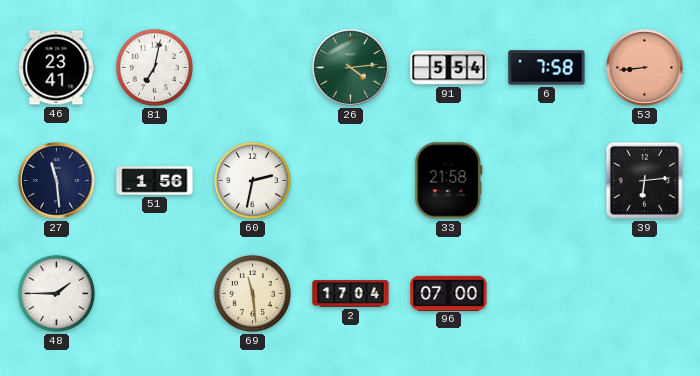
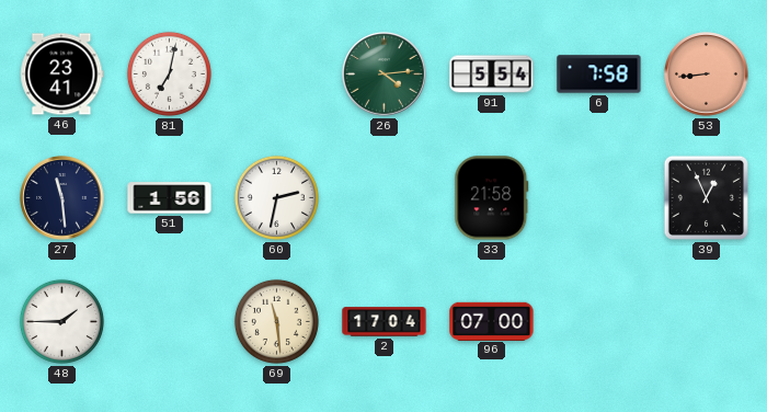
39: 6:14 -> 12:56
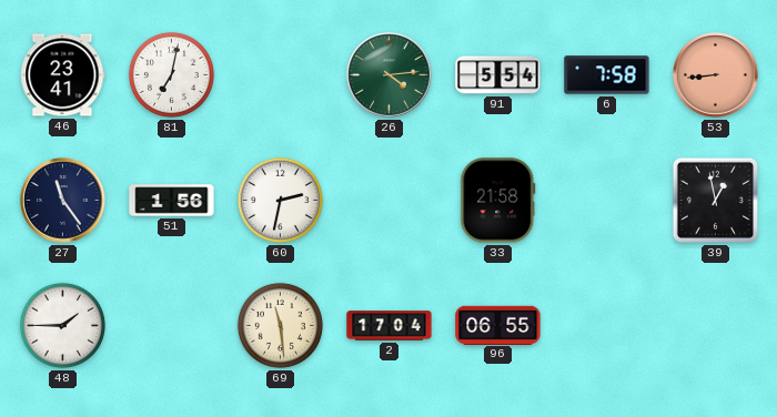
27: 11:29 -> 11:24
39: 12:56 -> 12:58
96: 07:00 -> 06:55
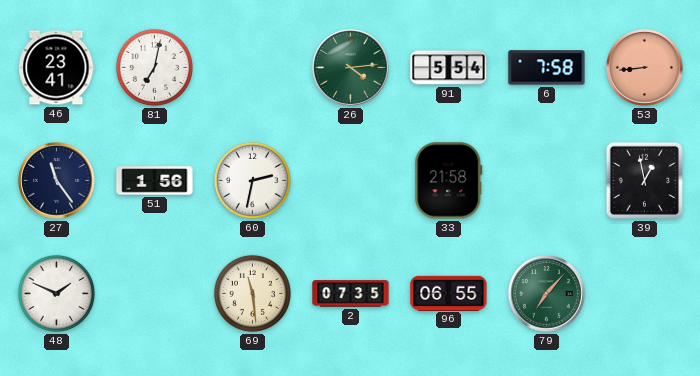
48: 1:45 -> 1:49
2: 17:04 -> 07:35
79: none -> 7:07
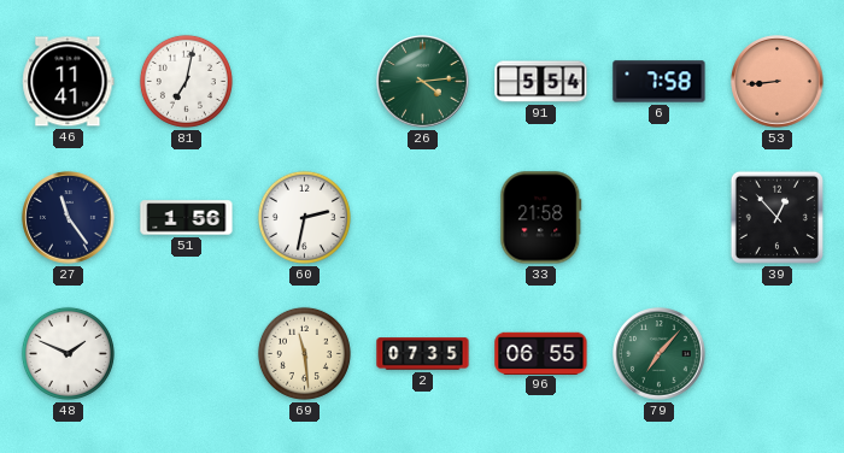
46: 23:41 -> 11:41
39: 12:58 -> 12:53
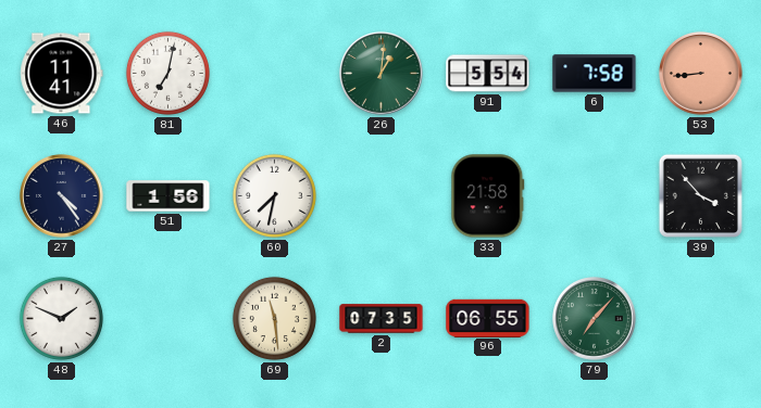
26: 4:14 -> 1:01
27: 11:24 -> 4:24
60: 2:32 -> 7:32
39: 12:53 -> 3:53
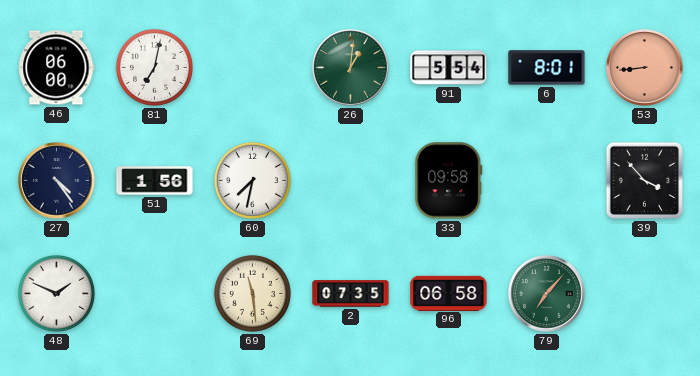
46: 11:41 -> 06:00
6: 7:58 -> 8:01
33: 21:58 -> 09:58
96: 06:55 -> 06:58
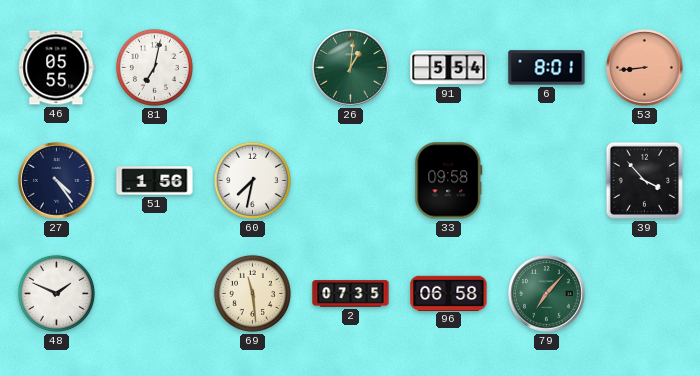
46: 06:00 -> 05:55
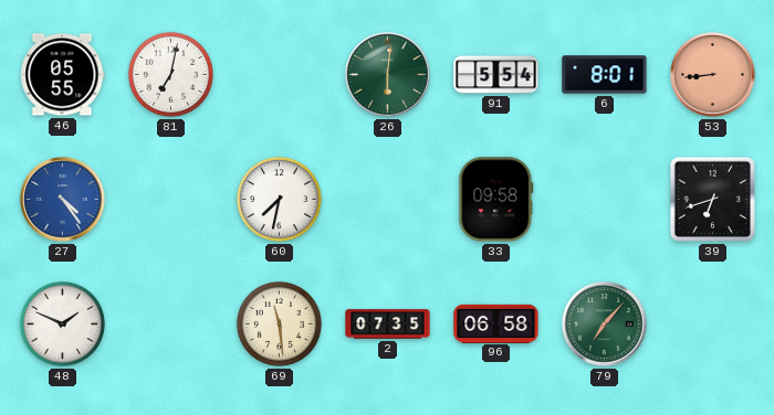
26: 1:01 -> 6:01
27 dial: navy -> blue
51: 1:56 -> none
39: 3:53 -> 6:42
